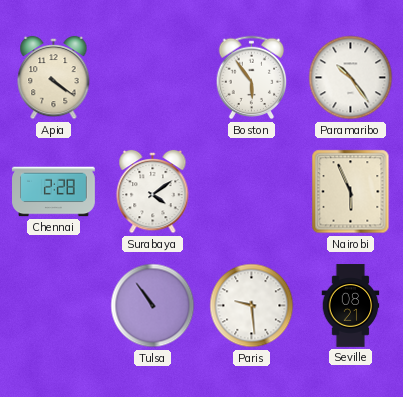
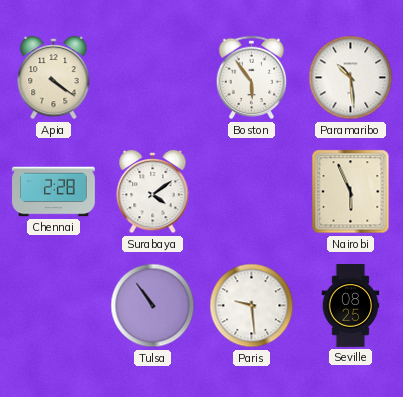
Paramaribo: 10:24 -> 10:29
Seville: 08:21 -> 08:25
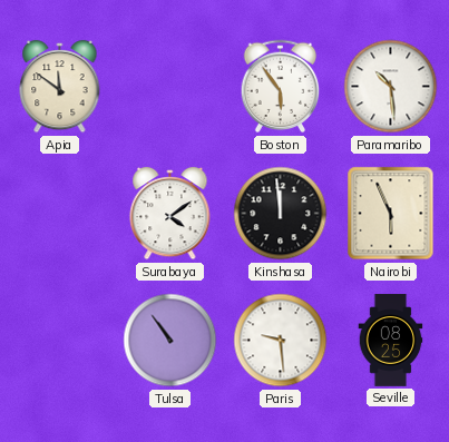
Apia: 4:21 -> 11:51
Chennai: 2:28 -> none
Kinshasa: none -> 11:59
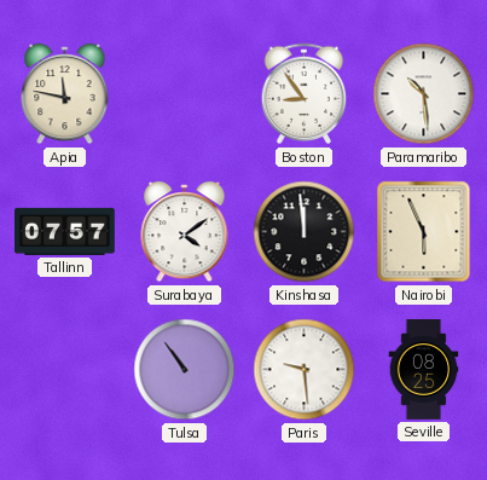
Apia: 11:51 -> 11:47
Boston: 5:54 -> 8:54
Tallinn: none -> 07:57
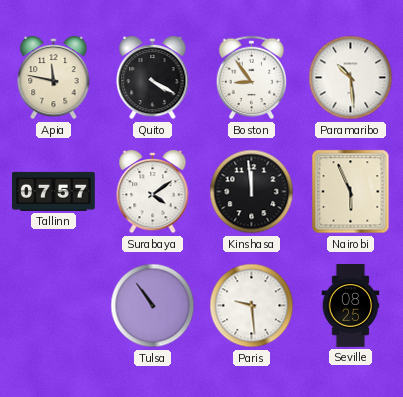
Quito: none -> 4:20
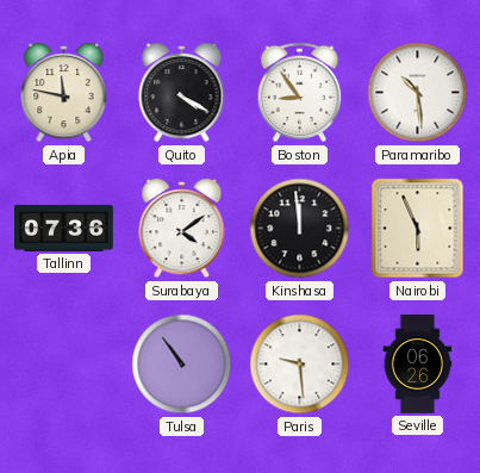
Tallinn: 07:57 -> 07:36
Seville: 08:25 -> 06:26
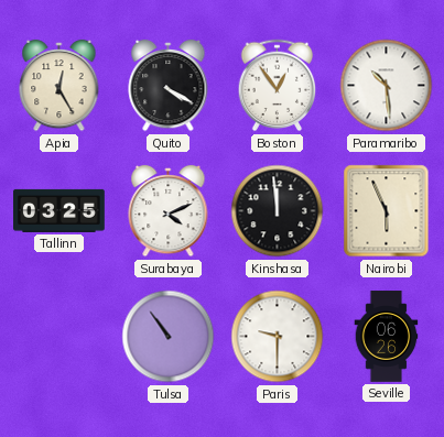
Apia: 11:47 -> 12:25
Boston: 8:54 -> 12:54
Tallinn: 07:36 -> 03:25
Surabaya: 4:09 -> 4:11
Paris: 9:29 -> 9:30
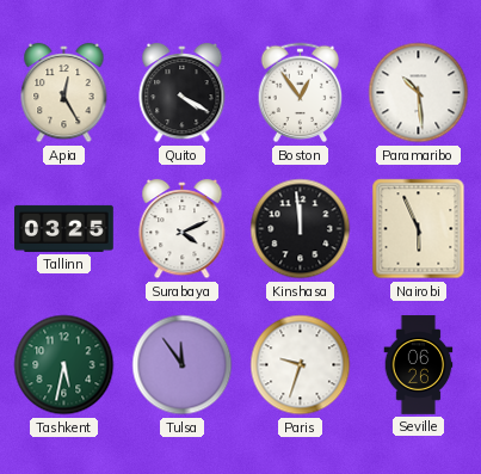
Tashkent: none -> 5:32
Tulsa: 10:54 -> 11:54
Paris: 9:30 -> 9:33
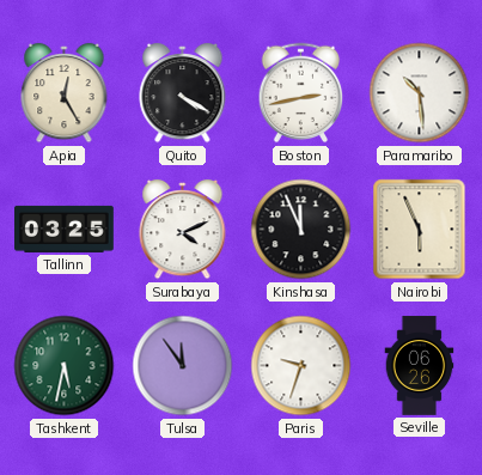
Boston: 12:54 -> 2:43
Kinshasa: 11:59 -> 11:56
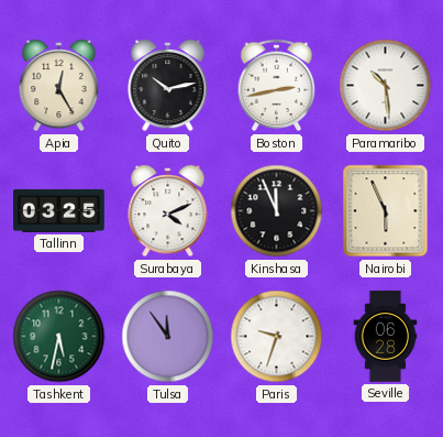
Quito: 4:20 -> 10:13
Seville: 06:26 -> 06:28
